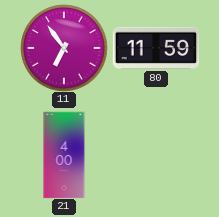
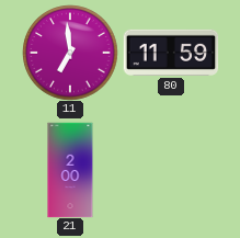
11: 6:54 -> 6:59
21: 4:00 -> 2:00
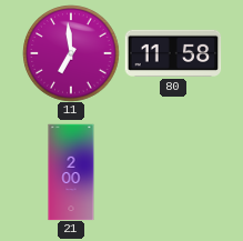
80: 11:59 -> 11:58
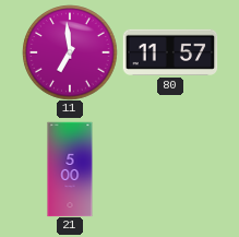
80: 11:58 -> 11:57
21: 2:00 -> 5:00
